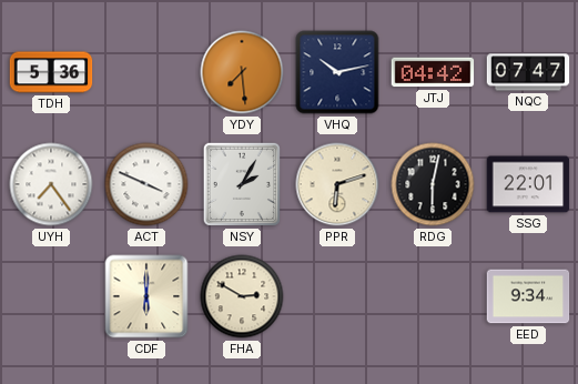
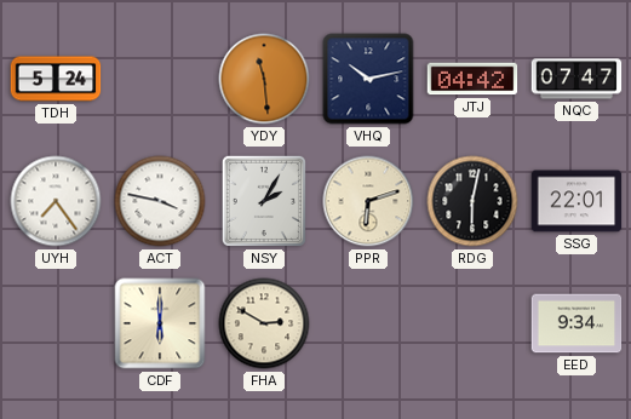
TDH: 5:36 -> 5:24
YDY: 7:29 -> 11:29
ACT: 3:49 -> 3:47
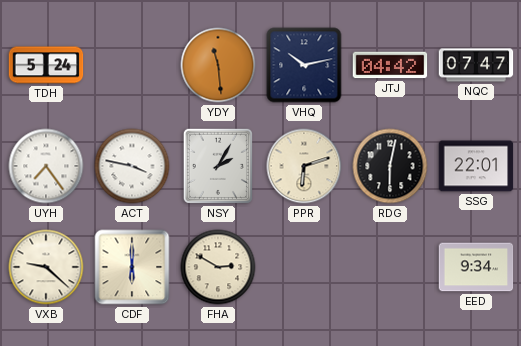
VXB: none -> 9:22
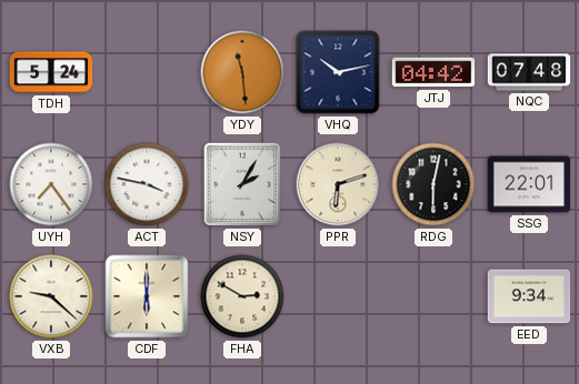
NQC: 07:47 -> 07:48
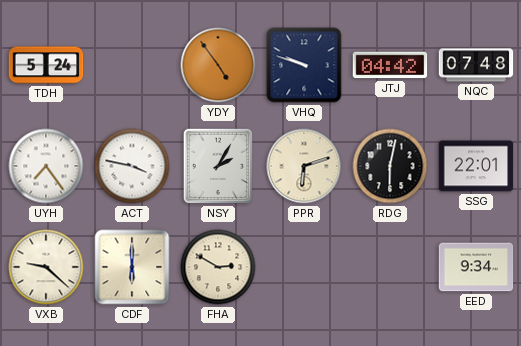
YDY: 11:29 -> 4:54
VHQ: 10:13 -> 9:48
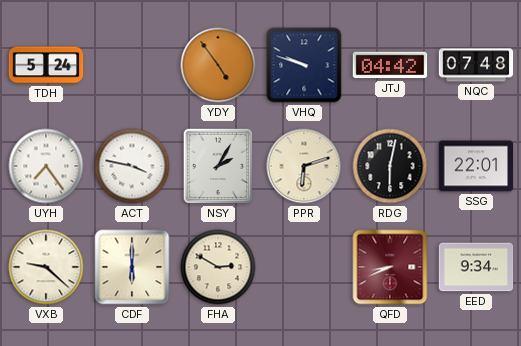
QFD: none -> 8:41
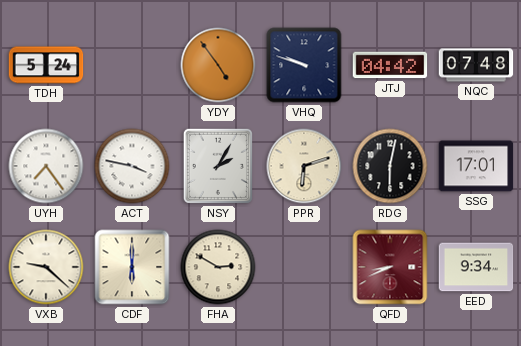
SSG: 22:01 -> 17:01
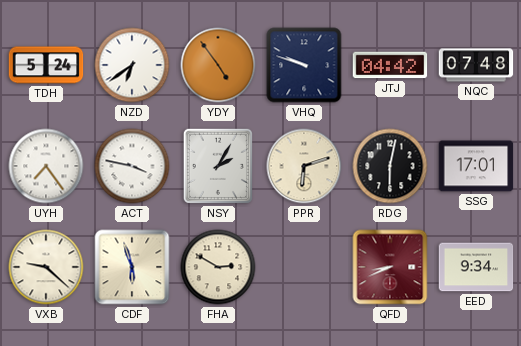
NZD: none -> 6:39
CDF: 6:00 -> 5:57
